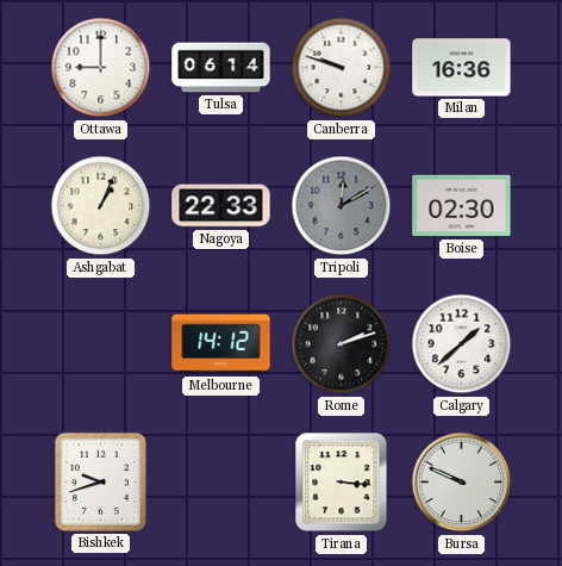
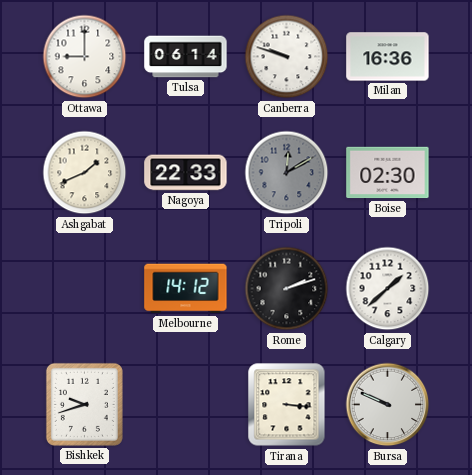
Ashgabat: 1:04 -> 1:41
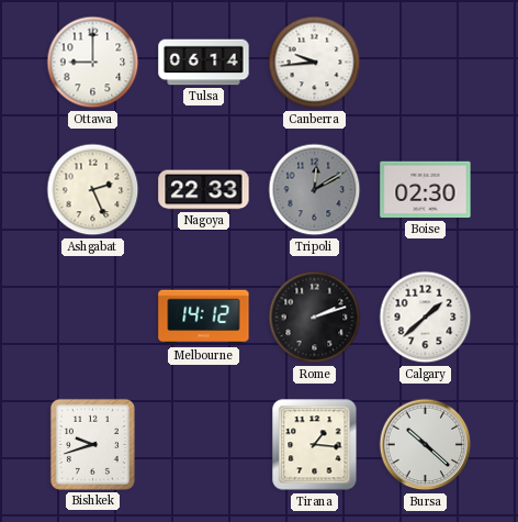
Canberra: 9:48 -> 9:44
Milan: 16:36 -> none
Ashgabat: 1:41 -> 2:26
Tirana: 3:16 -> 1:16
Bursa: 9:49 -> 10:22
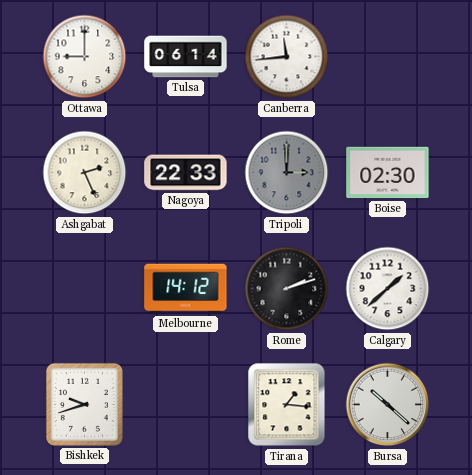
Canberra: 9:44 -> 11:44
Tripoli: 12:10 -> 3:00
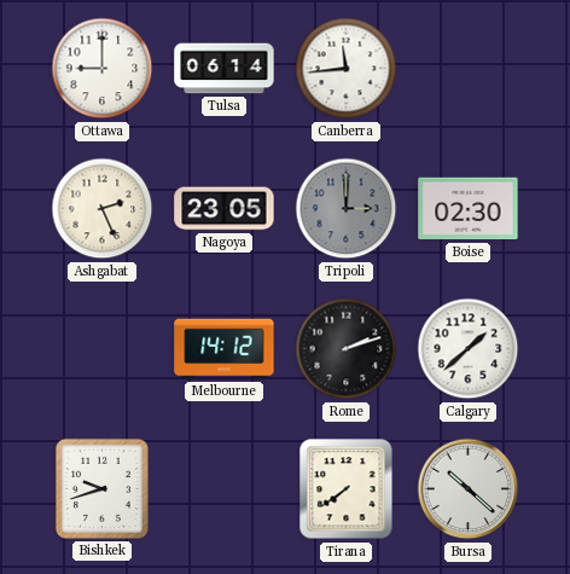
Nagoya: 22:33 -> 23:05
Tirana: 1:16 -> 7:39
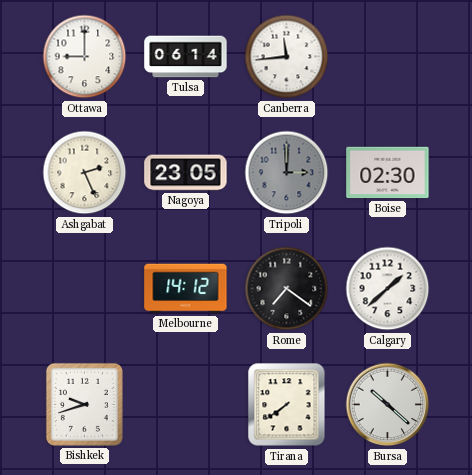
Rome: 2:12 -> 7:21
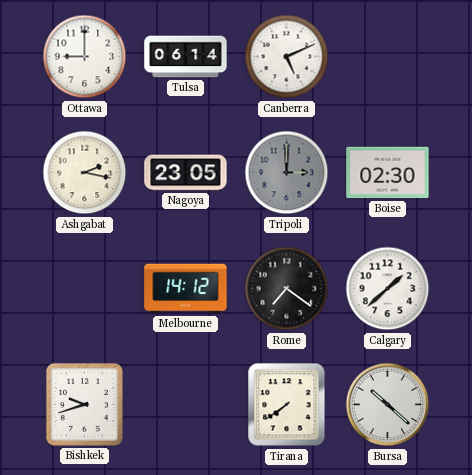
Canberra: 11:44 -> 5:11
Ashgabat: 2:26 -> 2:17
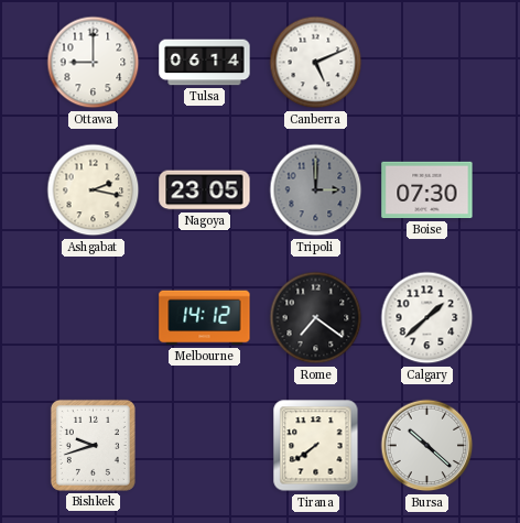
Boise: 02:30 -> 07:30
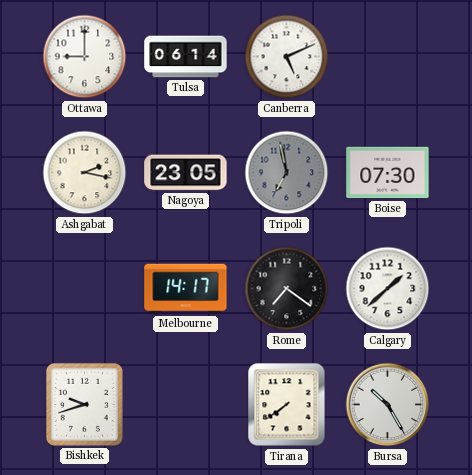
Tripoli: 3:00 -> 6:58
Melbourne: 14:12 -> 14:17
Bursa: 10:22 -> 10:25
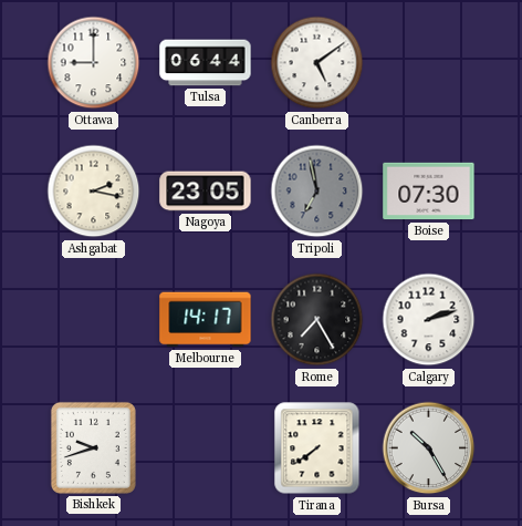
Tulsa: 06:14 -> 06:44
Canberra: 5:11 -> 5:09
Rome: 7:21 -> 7:25
Calgary: 1:38 -> 2:12
